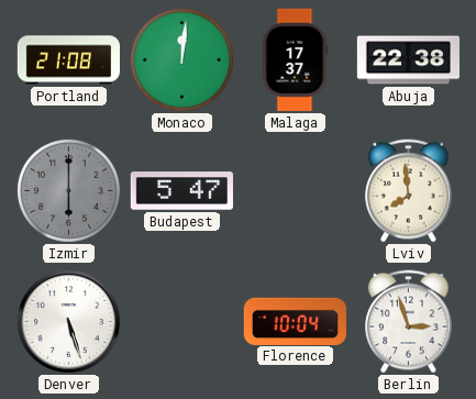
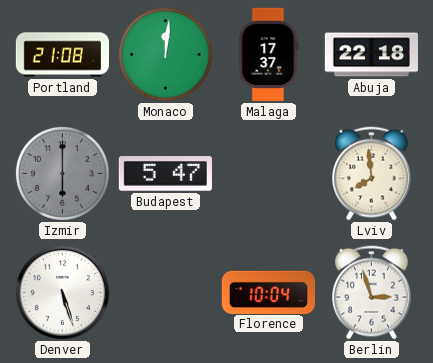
Abuja: 22:38 -> 22:18
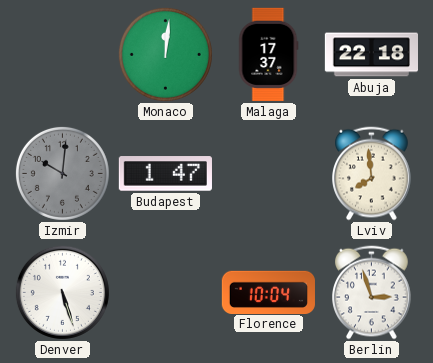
Portland: 21:08 -> none
Izmir: 6:00 -> 10:01
Budapest: 5:47 -> 1:47
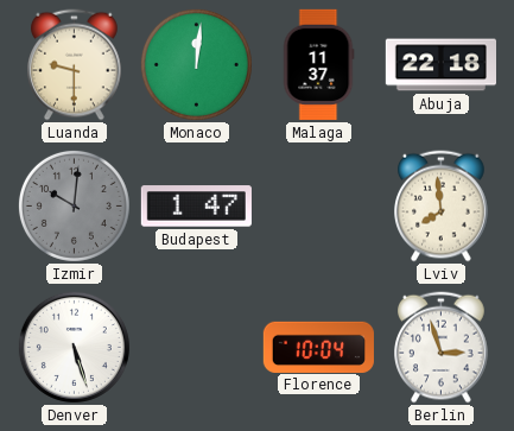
Luanda: none -> 9:30
Malaga: 17:37 -> 11:37
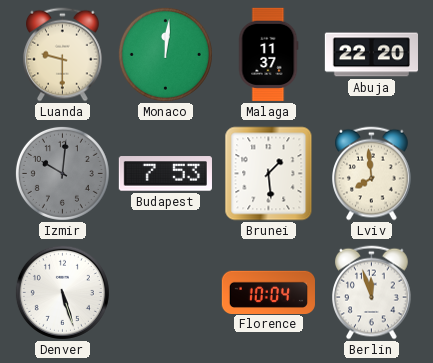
Abuja: 22:18 -> 22:20
Budapest: 1:47 -> 7:53
Brunei: none -> 1:29
Berlin: 2:57 -> 11:57
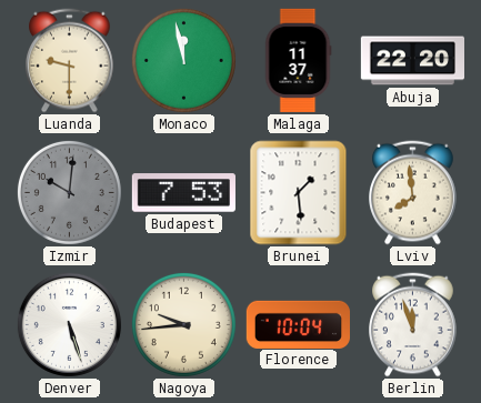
Monaco: 12:01 -> 11:58
Nagoya: none -> 9:44
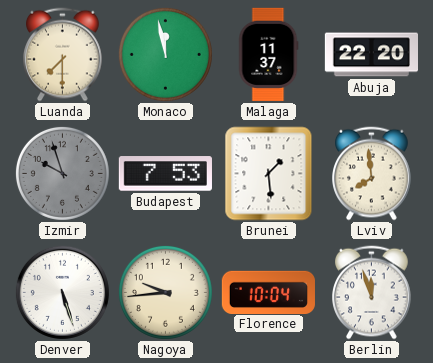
Luanda: 9:30 -> 7:30
Izmir: 10:01 -> 9:57
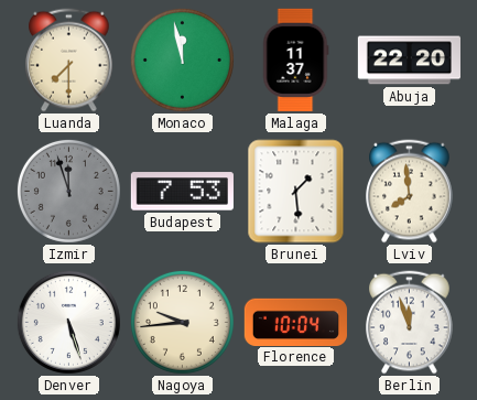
Izmir: 9:57 -> 11:57
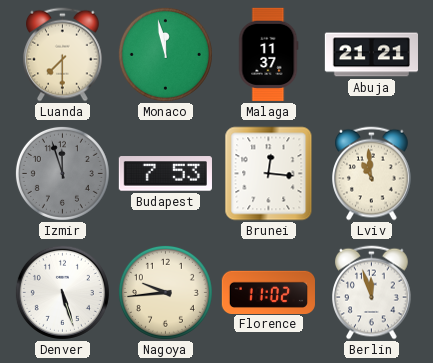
Abuja: 22:20 -> 21:21
Brunei: 1:29 -> 12:16
Lviv: 7:59 -> 10:59
Florence: 10:04 -> 11:02
